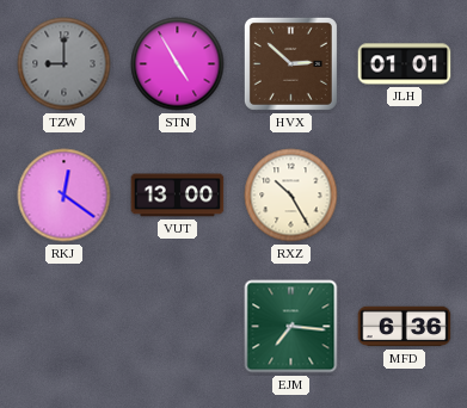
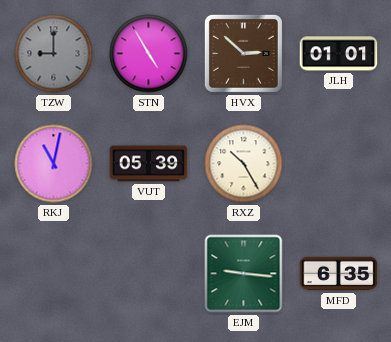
RKJ: 12:21 -> 11:02
VUT: 13:00 -> 05:39
EJM: 7:16 -> 9:16
MFD: 6:36 -> 6:35
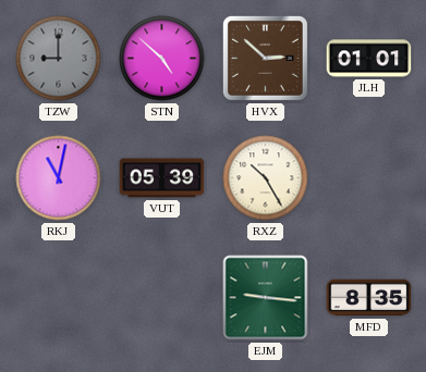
STN: 4:55 -> 4:52
MFD: 6:35 -> 8:35
